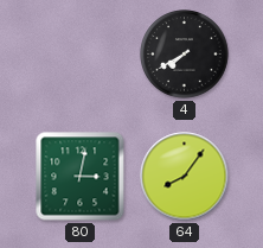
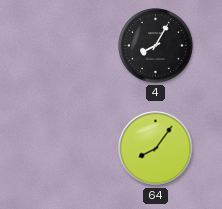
4: 7:40 -> 8:05
80: 3:02 -> none
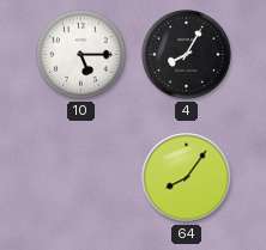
10: none -> 5:15
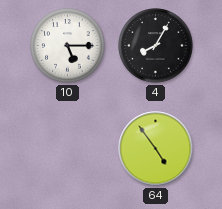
64: 8:06 -> 4:54
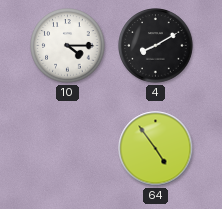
10: 5:15 -> 4:15
4: 8:05 -> 8:10
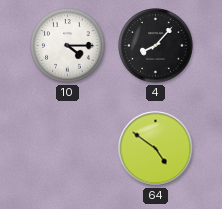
4: 8:10 -> 8:07
64: 4:54 -> 4:51
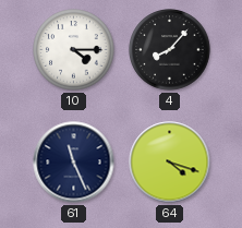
61: none -> 11:26
64: 4:51 -> 4:18
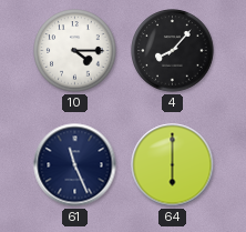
64: 4:18 -> 6:00
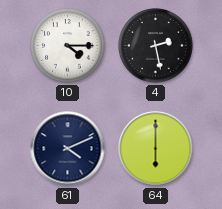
4: 8:07 -> 2:28
61: 11:26 -> 4:11
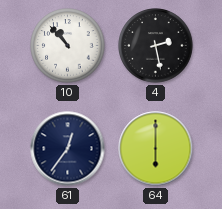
10: 4:15 -> 10:53
61: 4:11 -> 12:36
